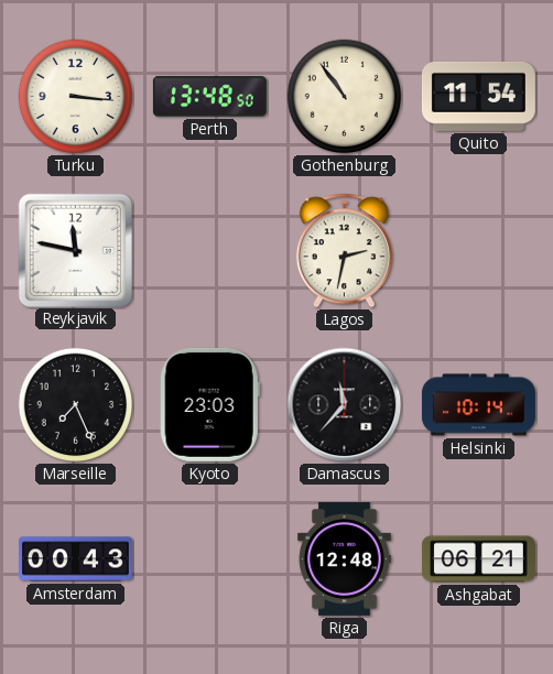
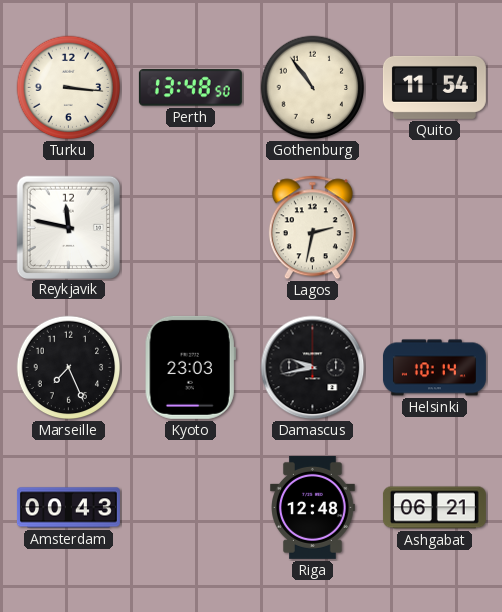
Damascus: 11:37 -> 9:43
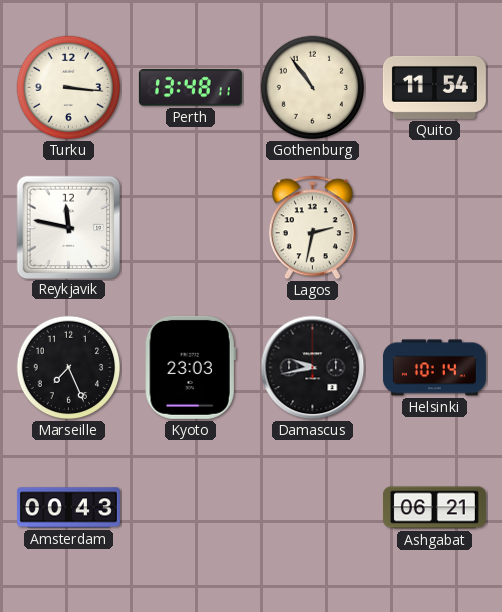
Perth: 13:48:50 -> 13:48:11
Riga: 12:48 -> none
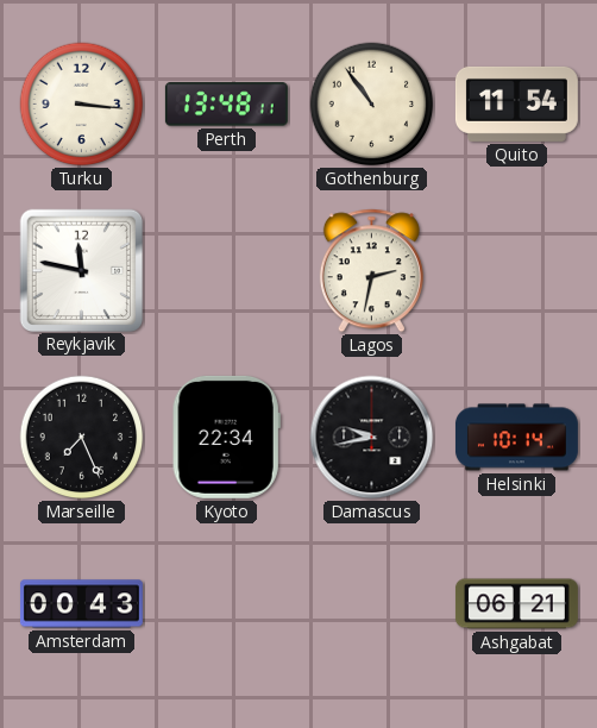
Kyoto: 23:03 -> 22:34
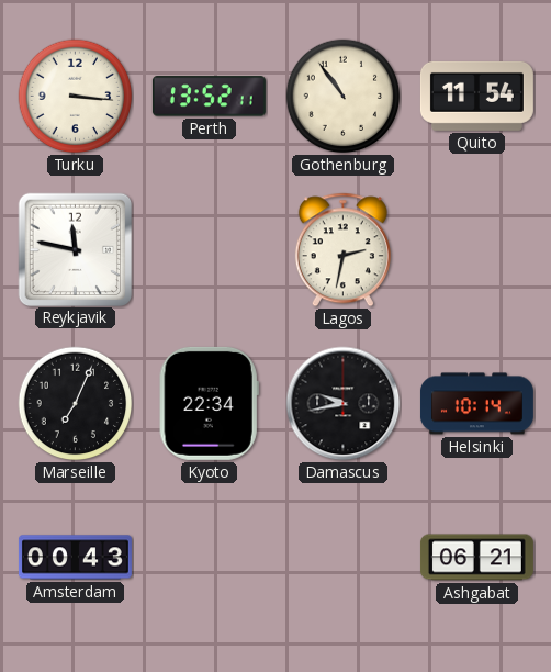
Perth: 13:48 -> 13:52
Marseille: 7:26 -> 7:04
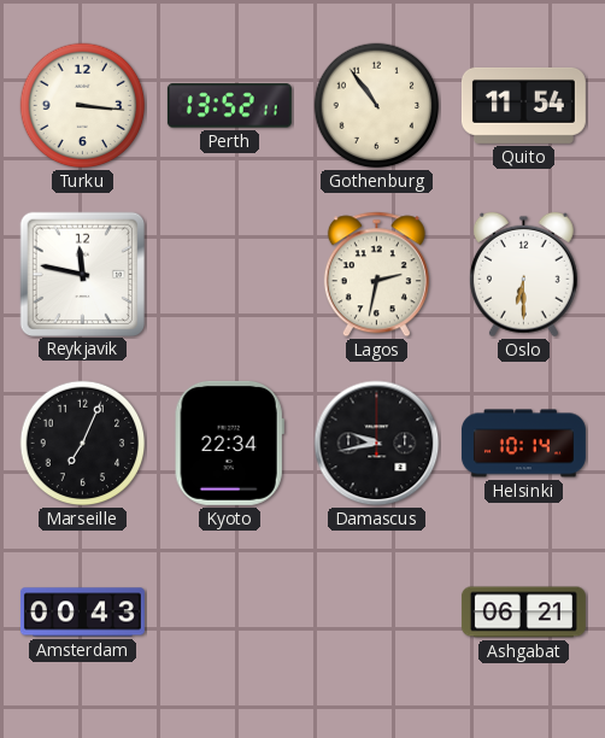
Oslo: none -> 6:30
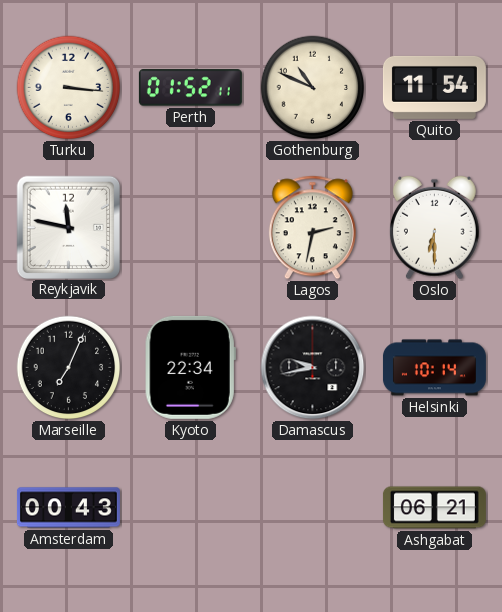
Perth: 13:52 -> 01:52
Gothenburg: 10:54 -> 10:49
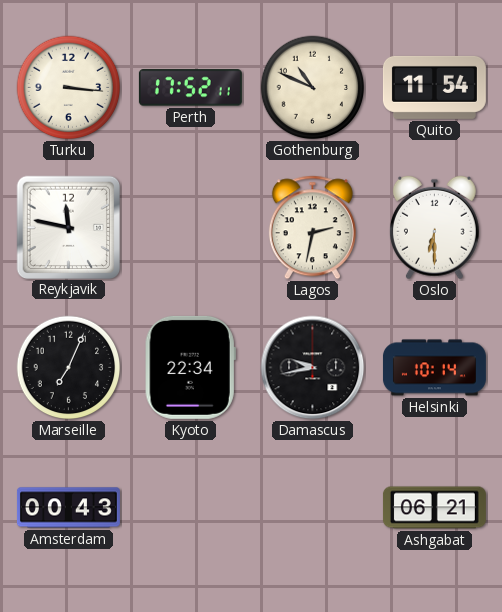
Perth: 01:52 -> 17:52
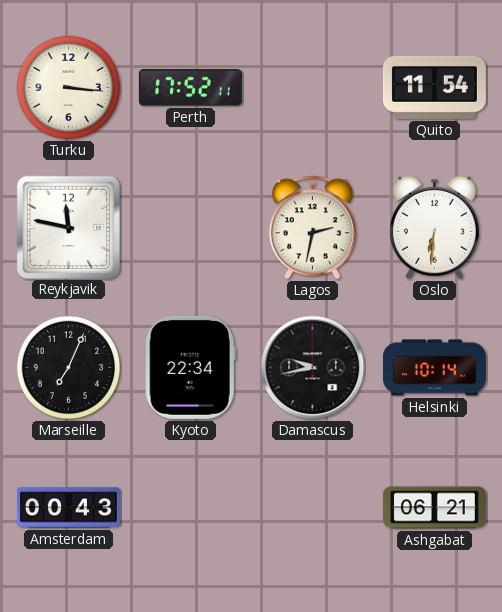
Gothenburg: 10:49 -> none
Oslo: 6:30 -> 6:31
